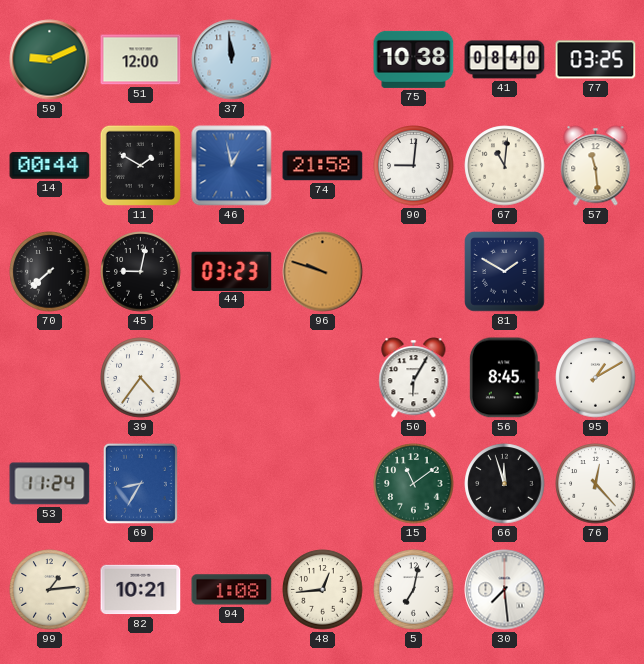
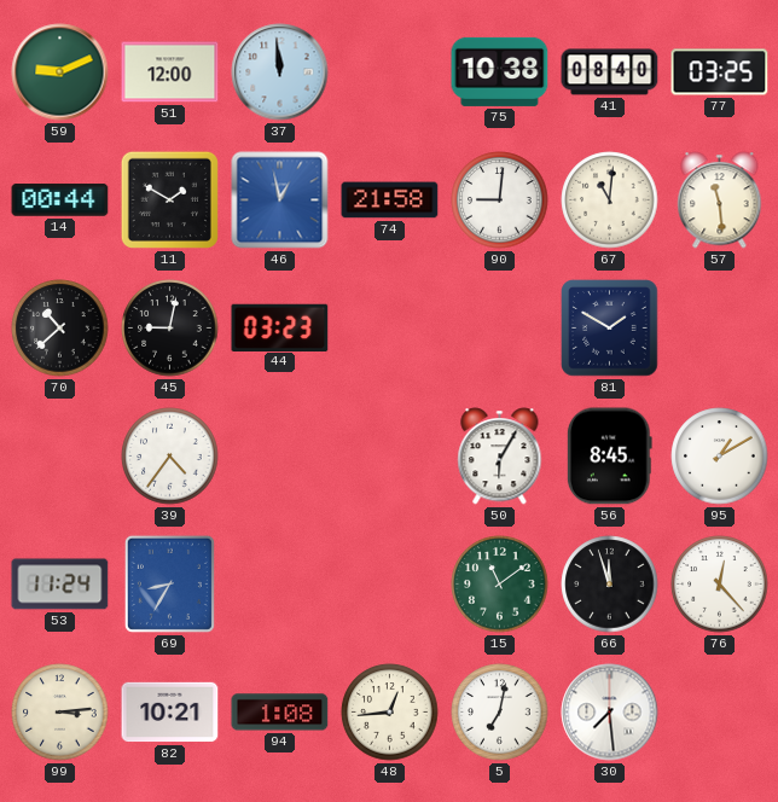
70: 7:38 -> 10:38
96: 9:48 -> none
99: 1:14 -> 3:14
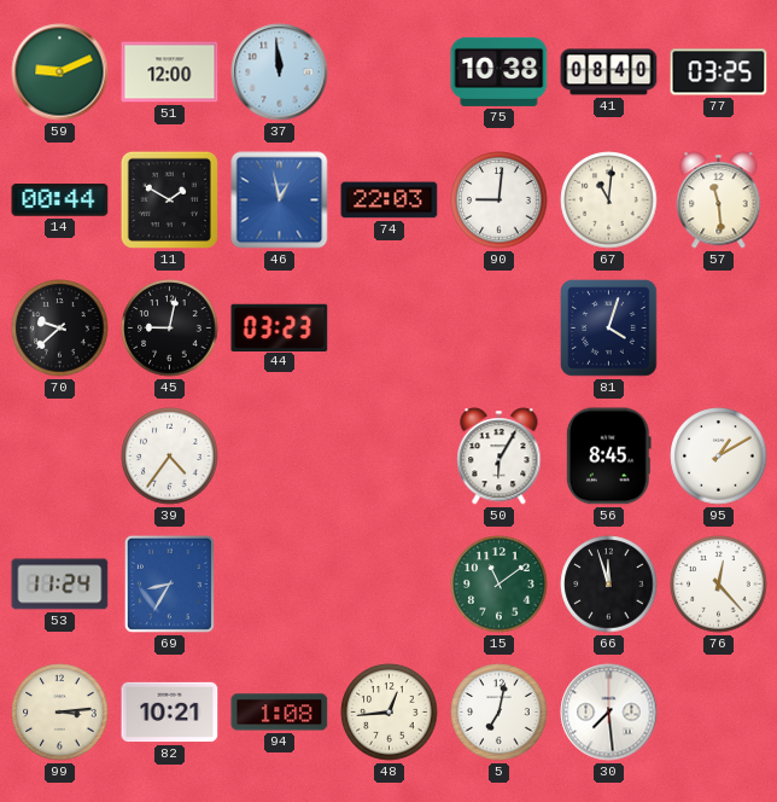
74: 21:58 -> 22:03
70: 10:38 -> 9:38
81: 1:50 -> 4:03
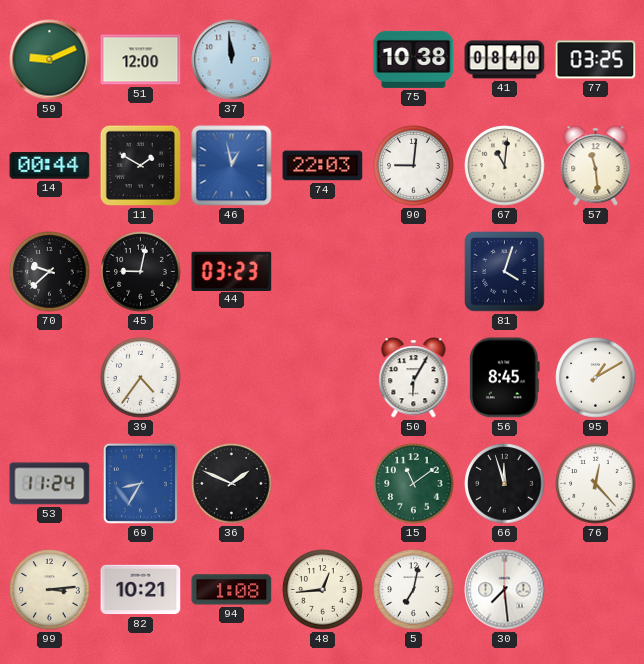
36: none -> 1:49
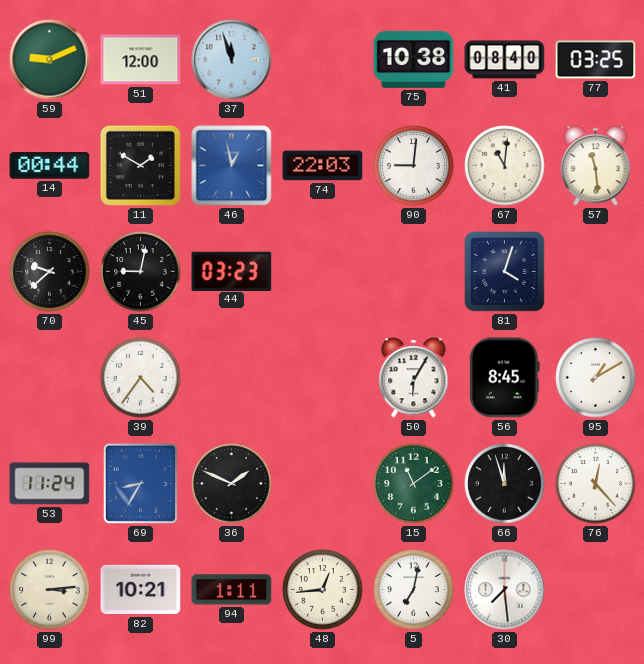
37: 11:59 -> 11:57
94: 1:08 -> 1:11
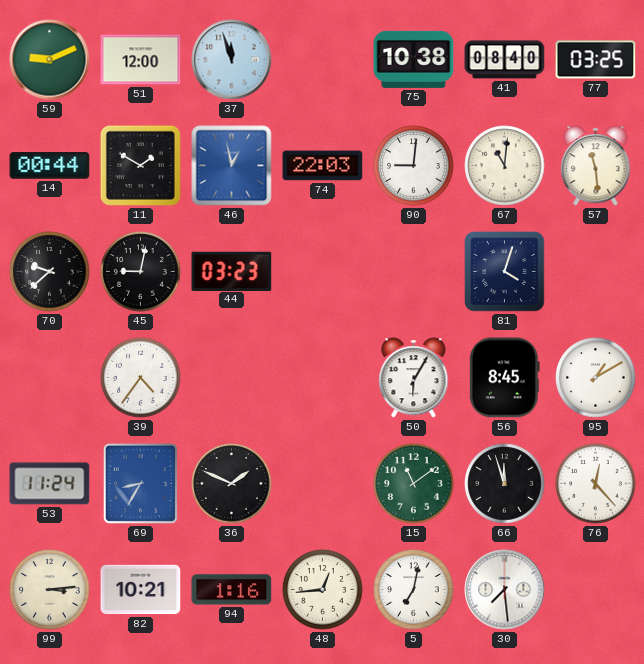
94: 1:11 -> 1:16
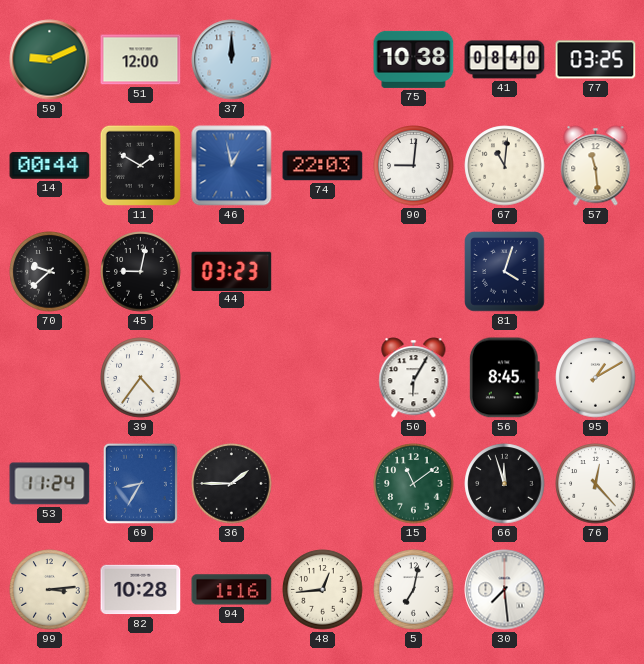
37: 11:57 -> 12:00
36: 1:49 -> 1:45
82: 10:21 -> 10:28
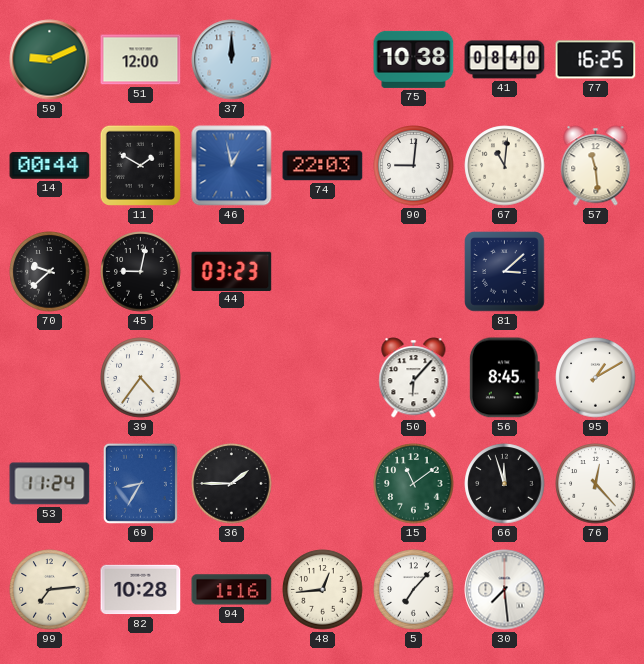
77: 03:25 -> 16:25
81: 4:03 -> 3:08
50: 6:05 -> 6:07
99: 3:14 -> 7:14
5: 7:02 -> 7:07
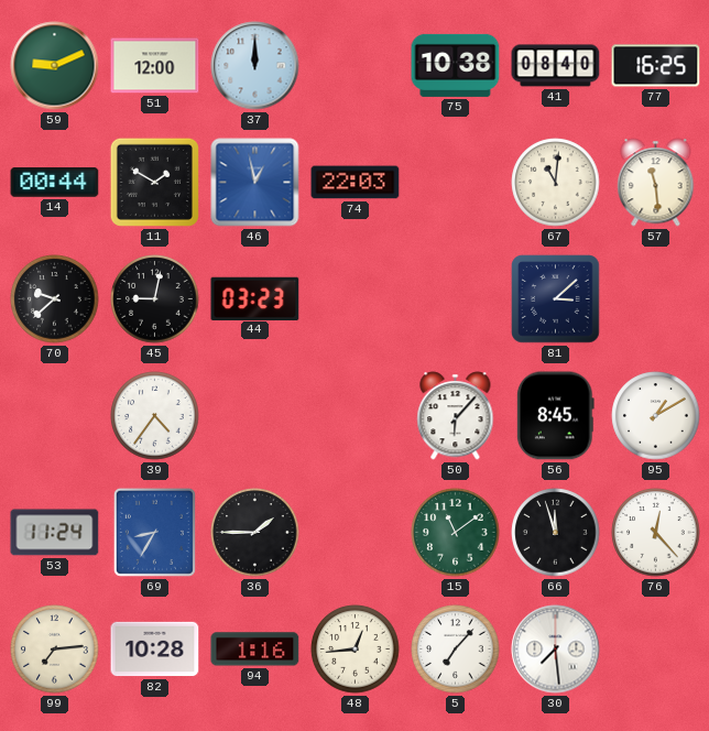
90: 9:01 -> none
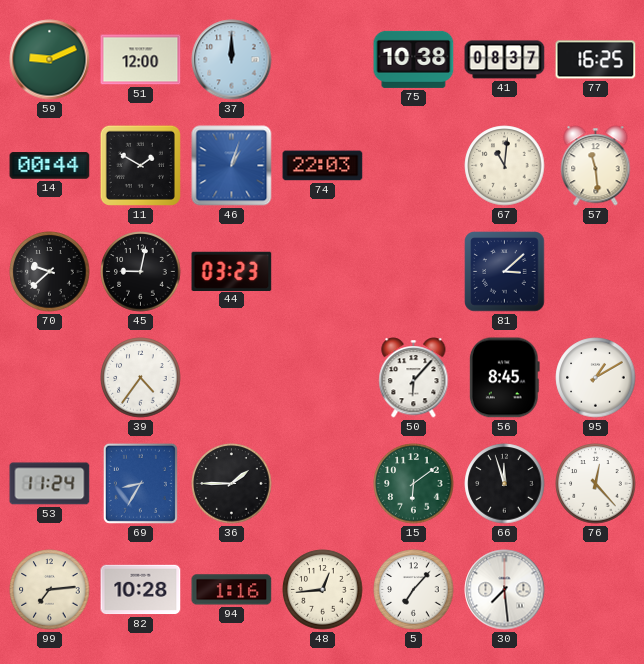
41: 08:40 -> 08:37
46: 12:58 -> 1:03
15: 11:09 -> 6:09
